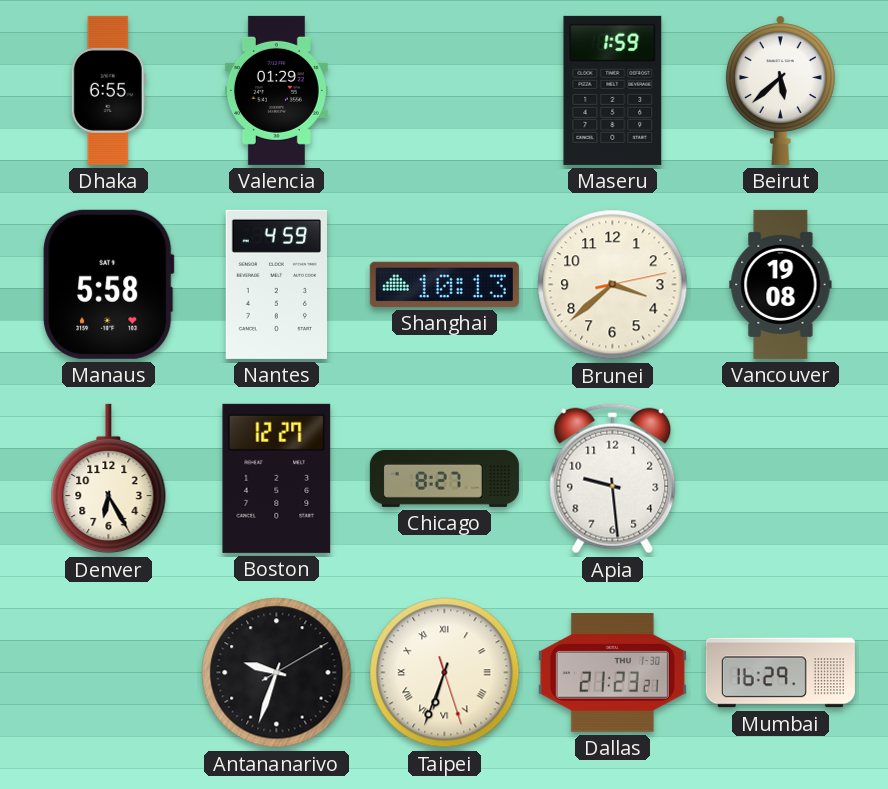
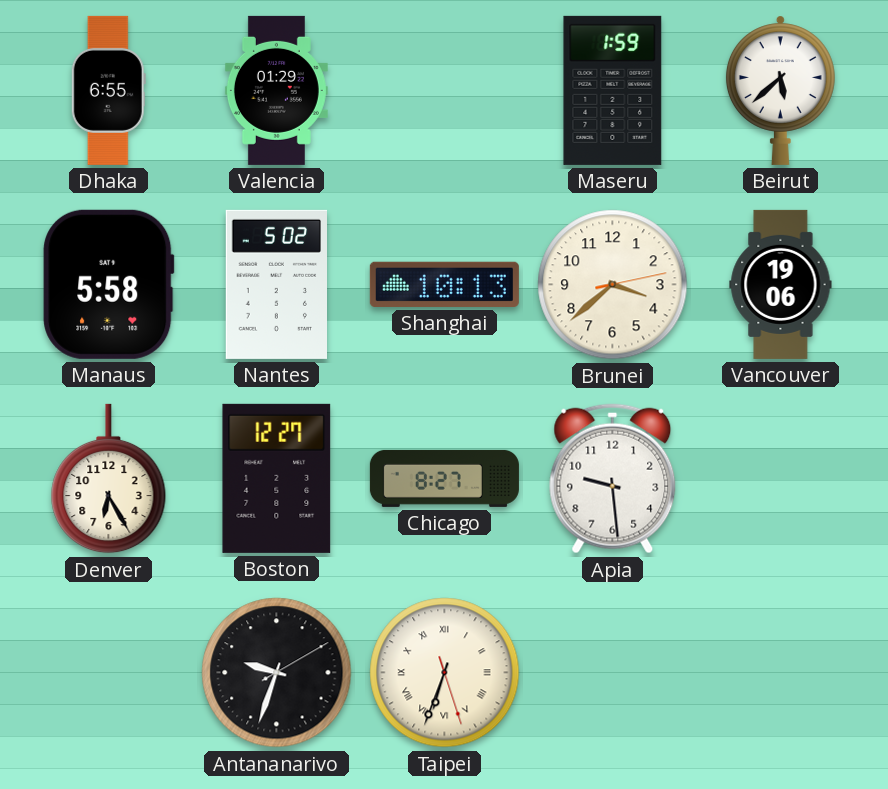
Nantes: 4:59 -> 5:02
Vancouver: 19:08 -> 19:06
Dallas: 21:23 -> none
Mumbai: 16:29 -> none
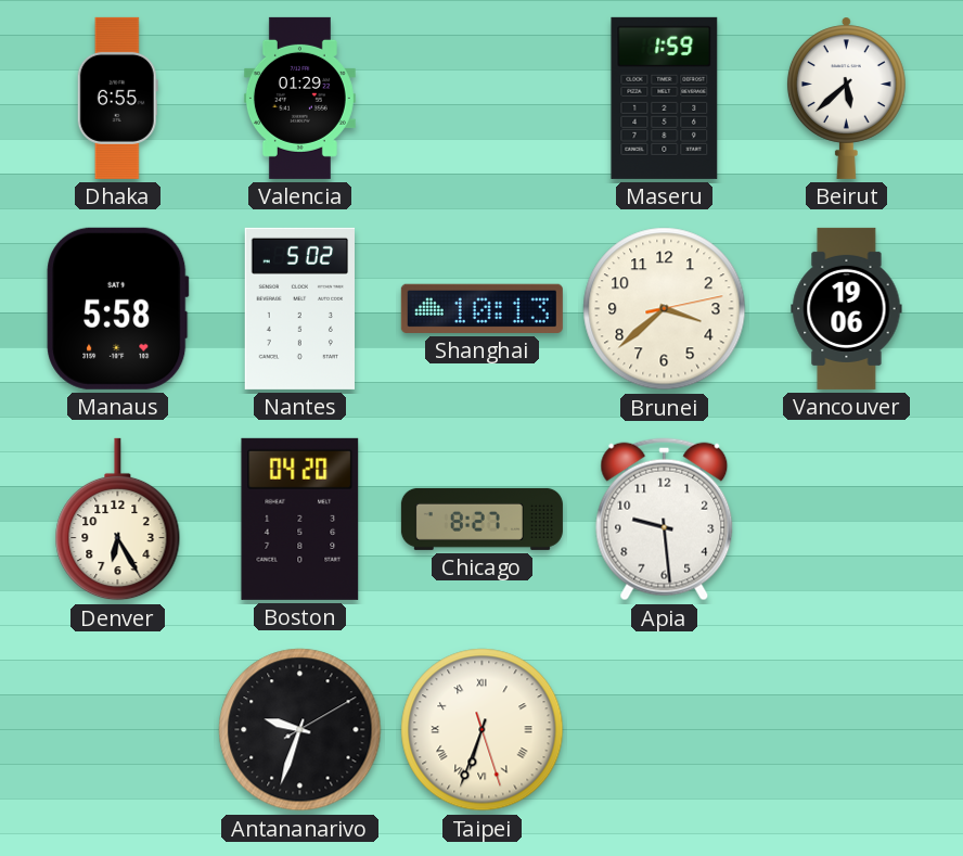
Boston: 12:27 -> 04:20
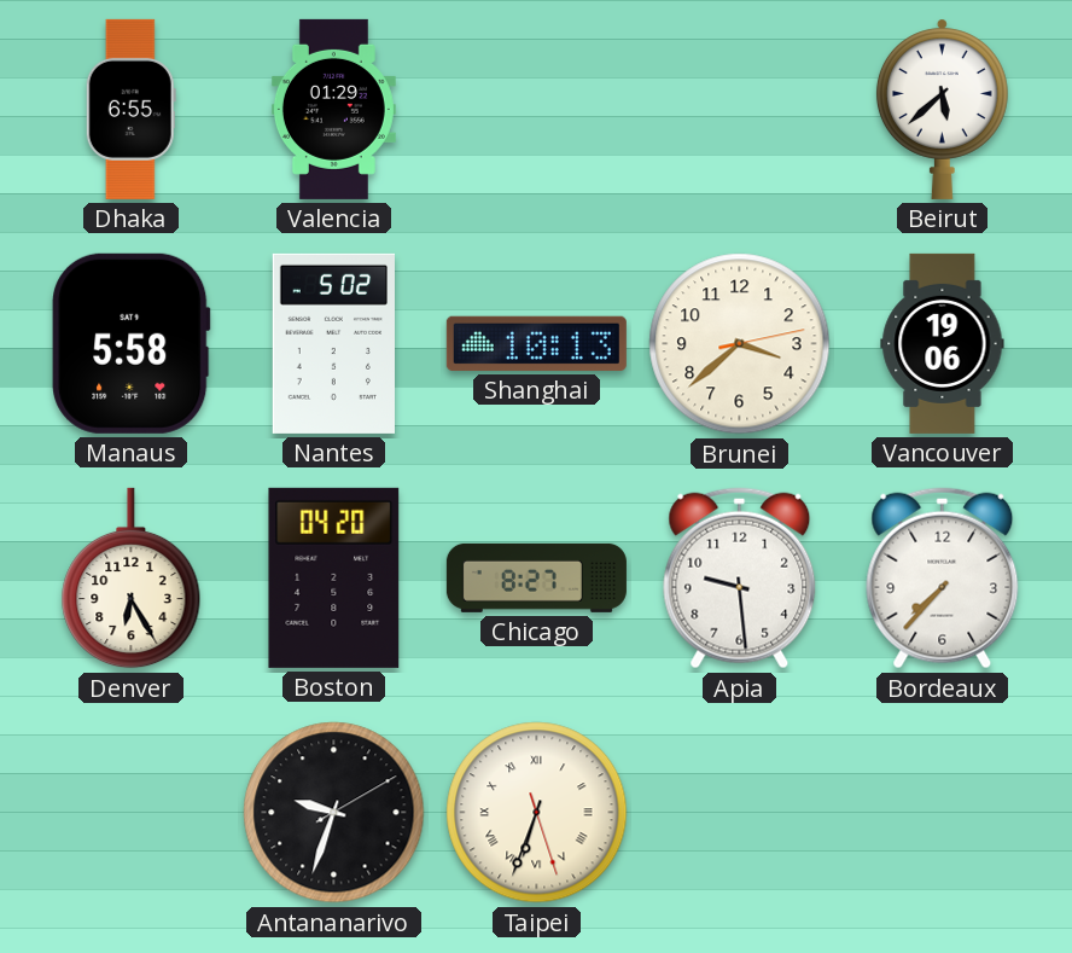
Maseru: 1:59 -> none
Bordeaux: none -> 7:37
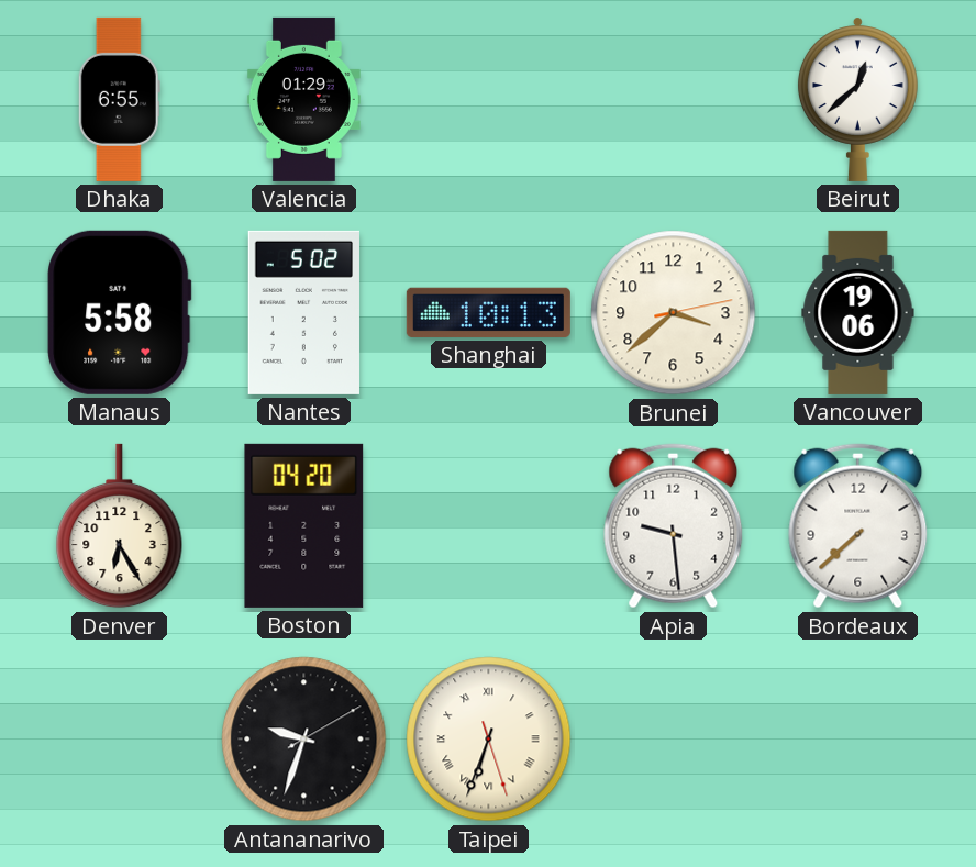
Beirut: 5:38 -> 12:38
Chicago: 8:27 -> none
Bordeaux: 7:37 -> 7:38
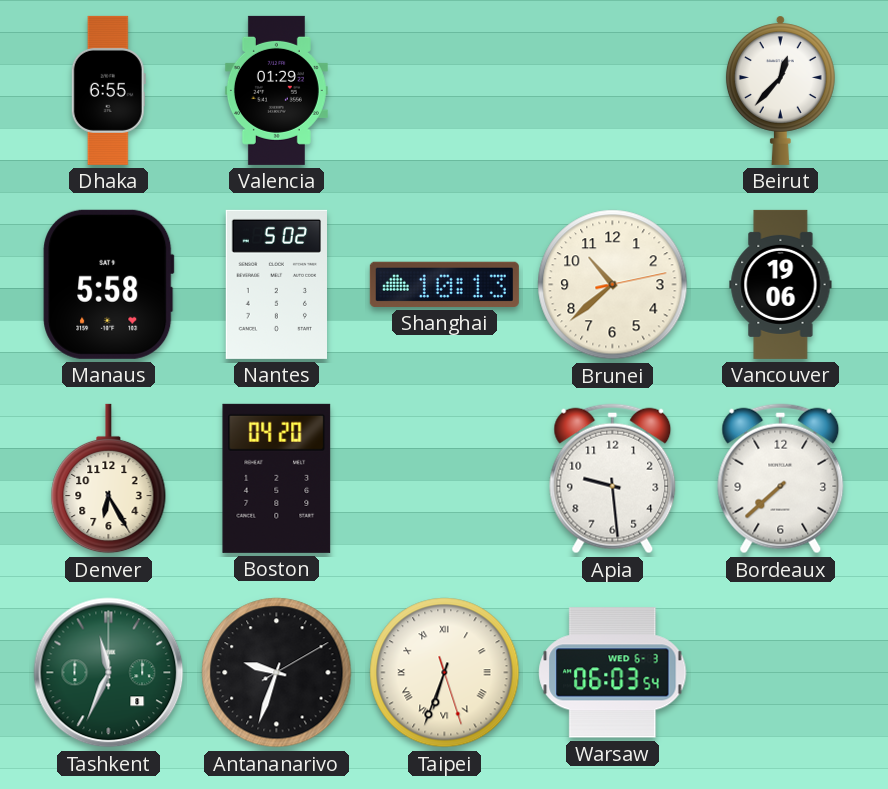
Beirut: 12:38 -> 12:37
Brunei: 3:38 -> 10:38
Tashkent: none -> 11:34
Warsaw: none -> 06:03
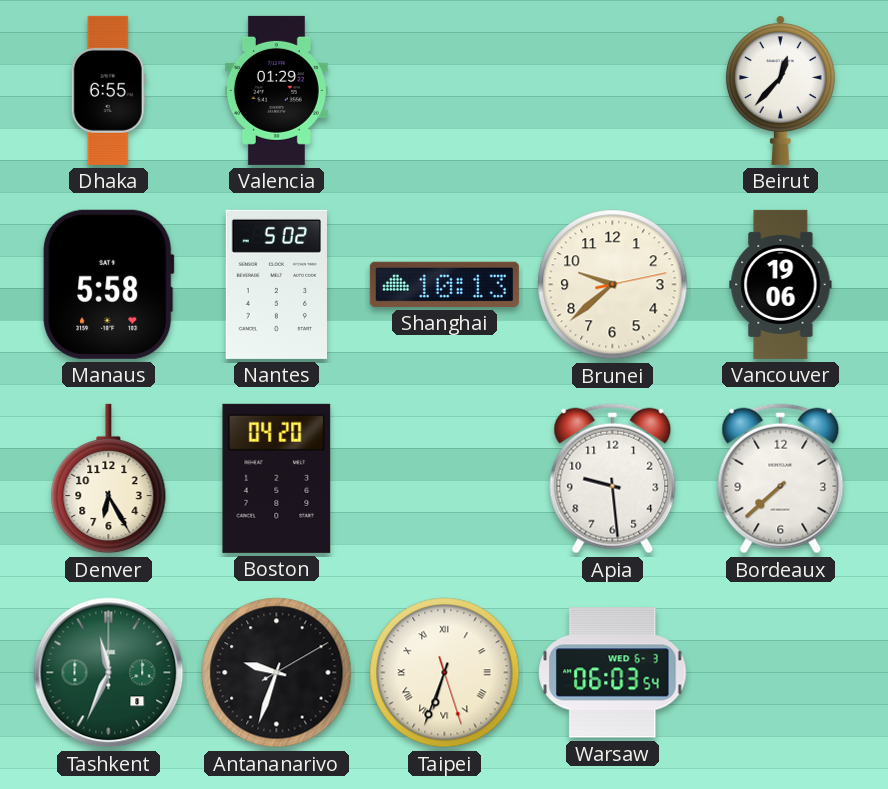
Brunei: 10:38 -> 9:38
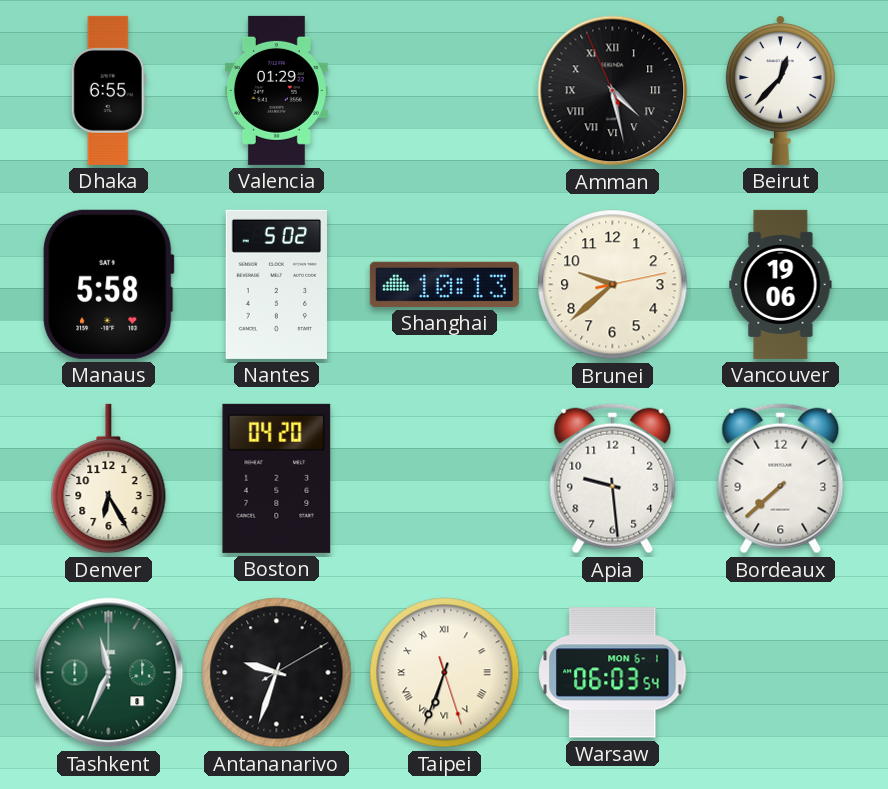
Amman: none -> 4:27
Warsaw date: WED 6-3 -> MON 6-1
